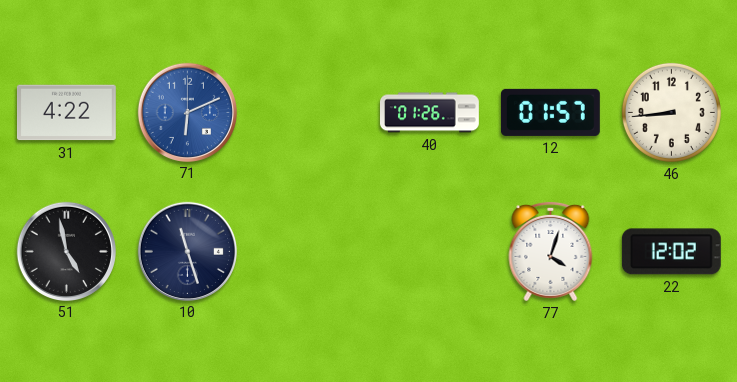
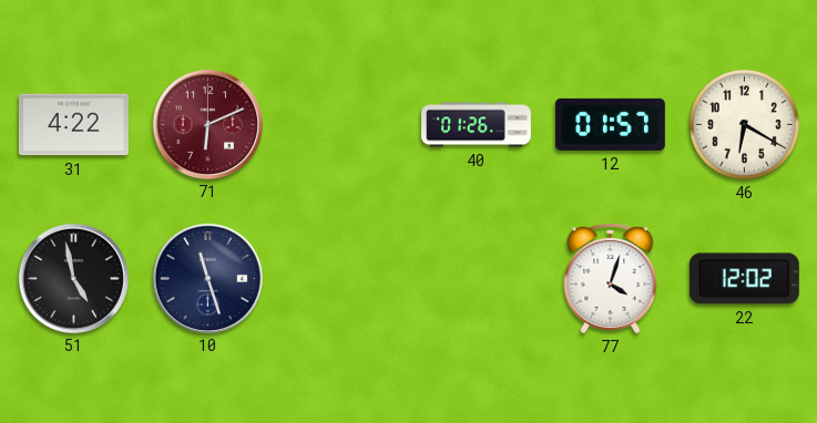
71 dial: blue -> burgundy
46: 8:44 -> 6:20
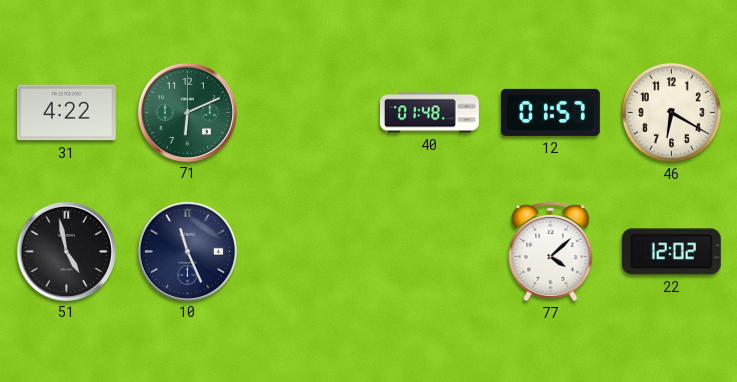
71 dial: burgundy -> green
40: 01:26 -> 01:48
10: 11:27 -> 11:26
77: 4:03 -> 4:08
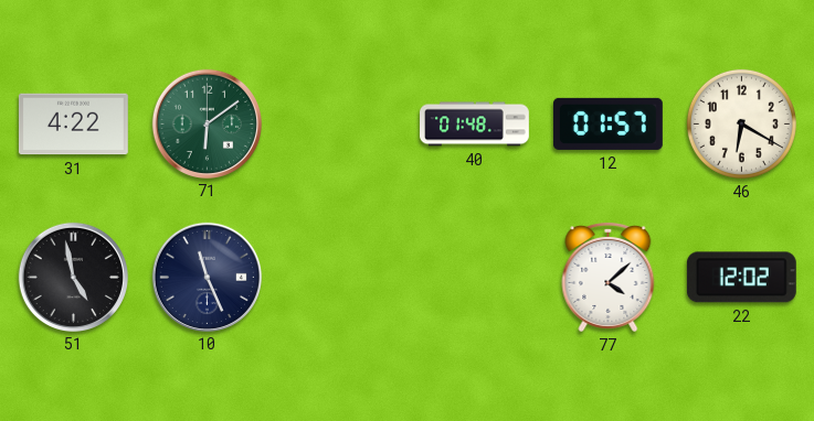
71: 6:11 -> 6:09
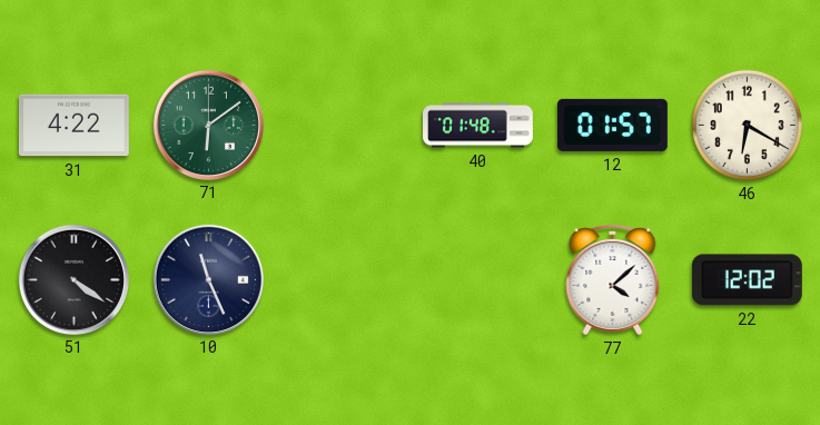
51: 4:58 -> 4:21
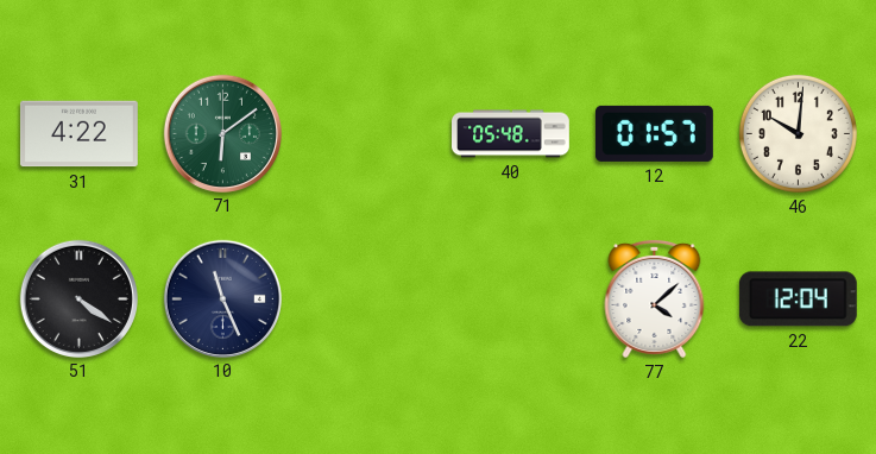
40: 01:48 -> 05:48
46: 6:20 -> 10:01
22: 12:02 -> 12:04
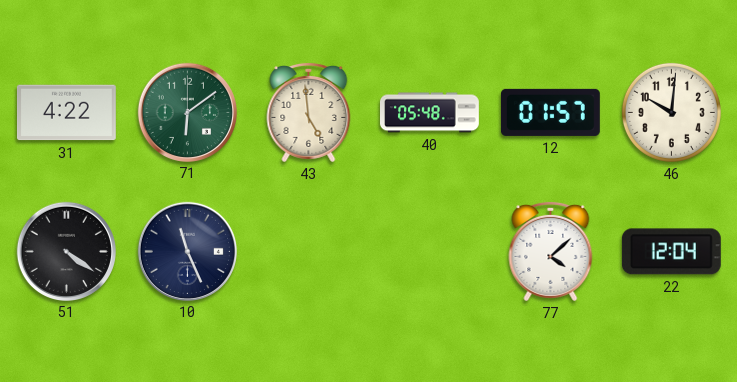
43: none -> 4:59
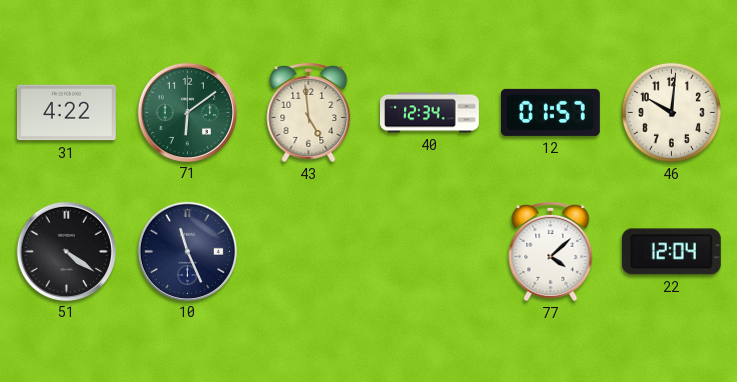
40: 05:48 -> 12:34
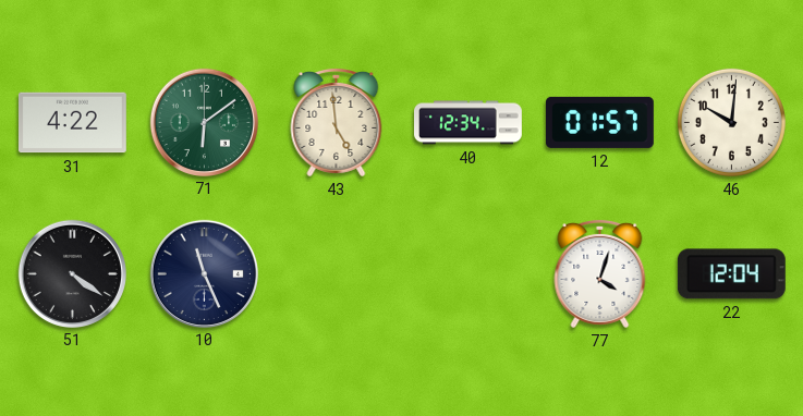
77: 4:08 -> 4:03
